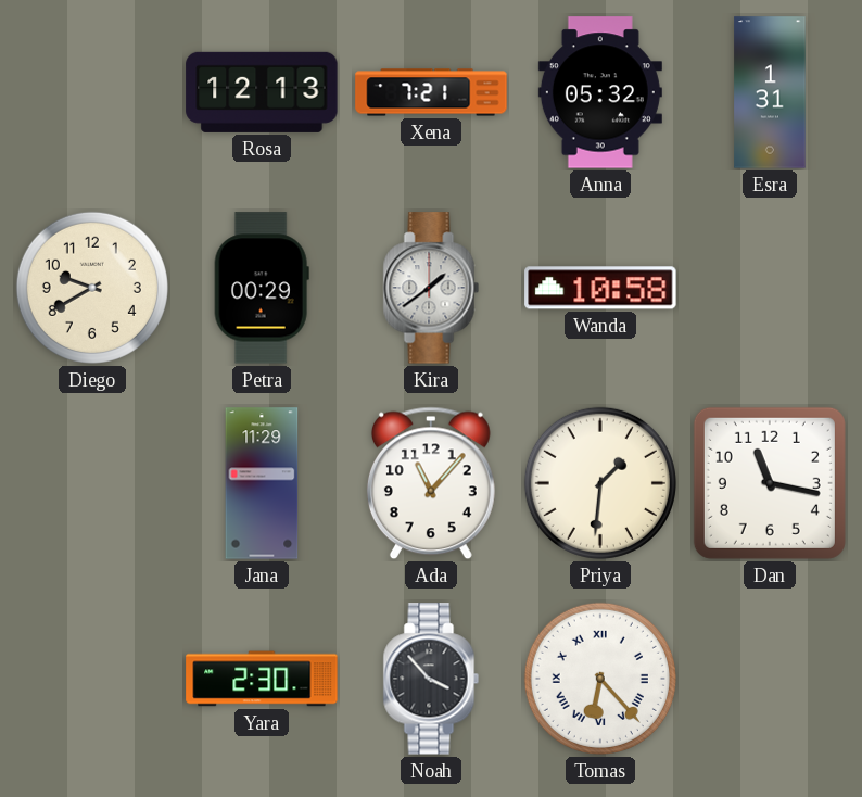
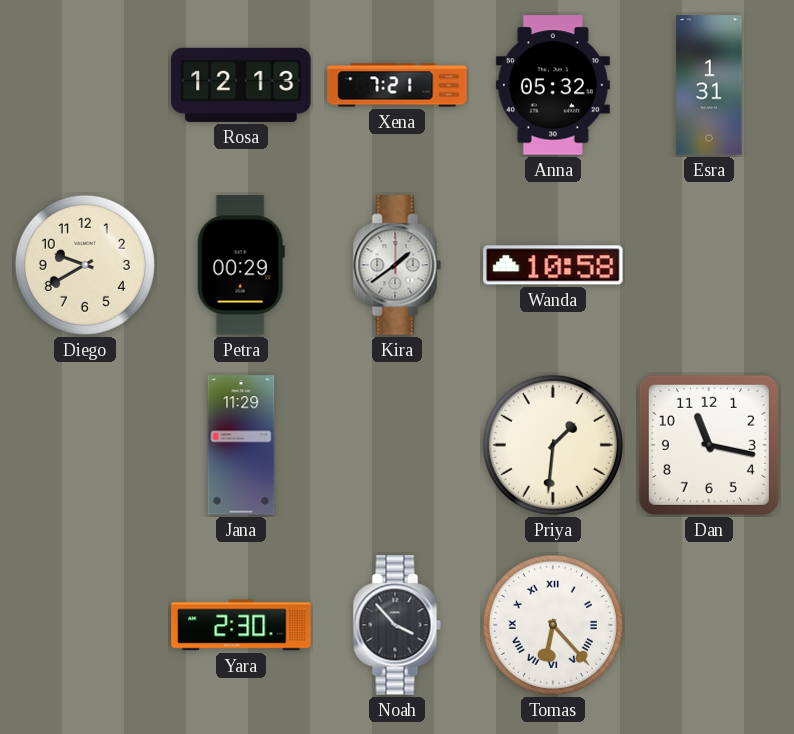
Ada: 11:07 -> none
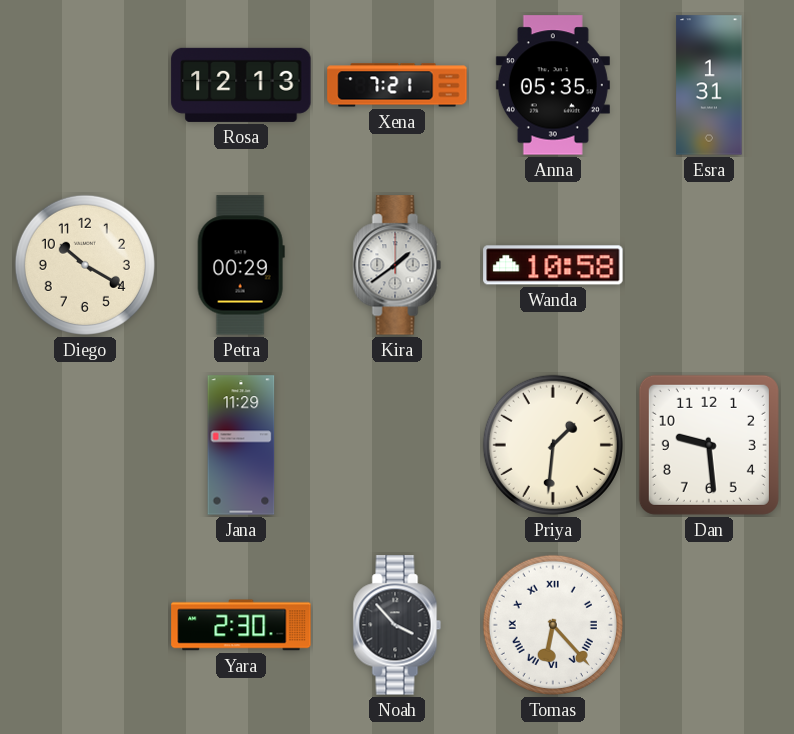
Anna: 05:32 -> 05:35
Diego: 9:40 -> 10:20
Dan: 11:17 -> 9:29
